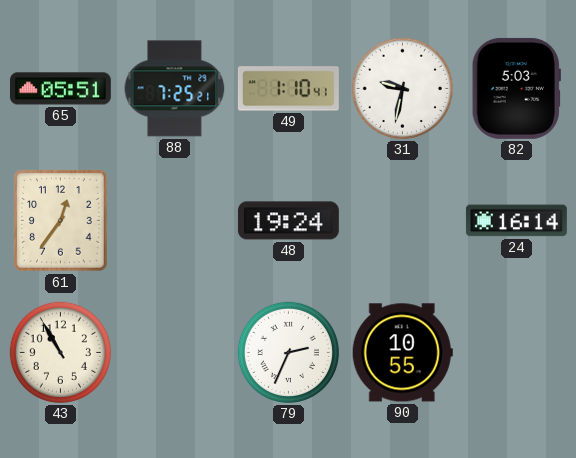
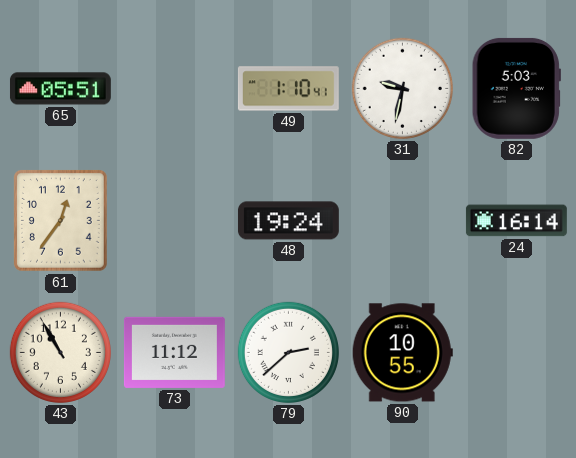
88: 7:25 -> none
73: none -> 11:12
79: 2:34 -> 2:38
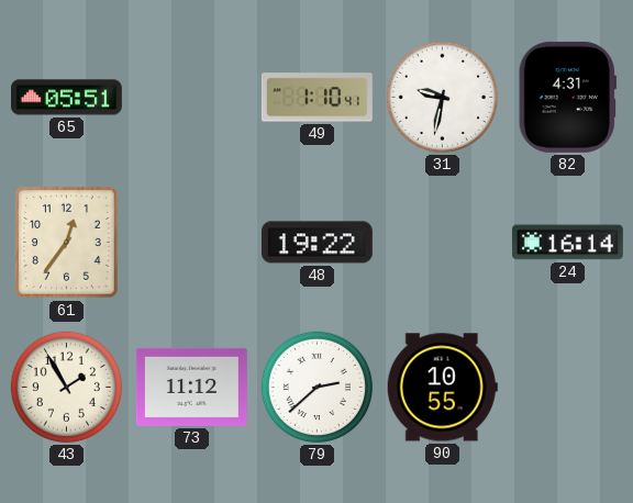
82: 5:03 -> 4:31
48: 19:24 -> 19:22
43: 10:55 -> 1:55
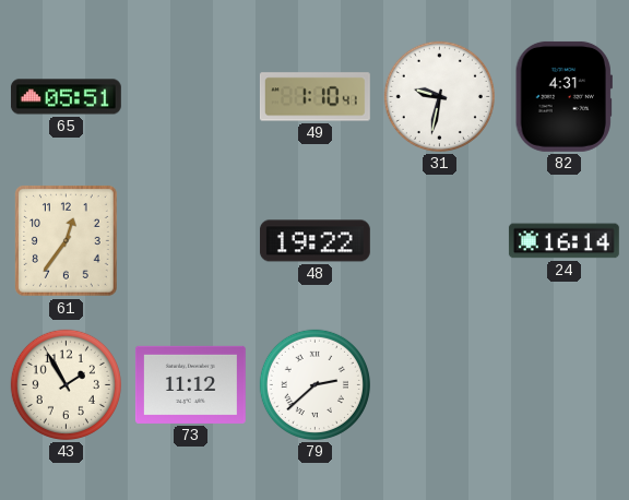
90: 10:55 -> none
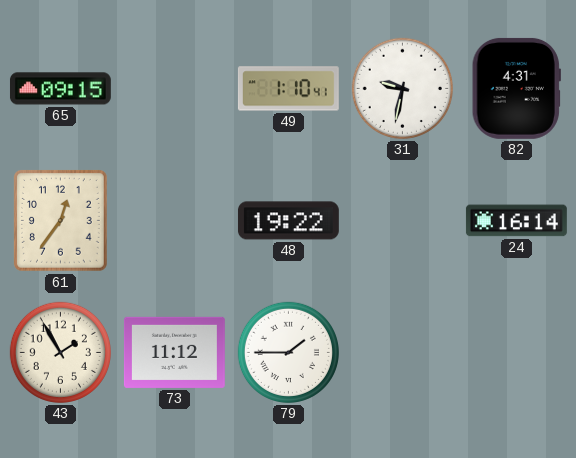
65: 05:51 -> 09:15
79: 2:38 -> 1:45
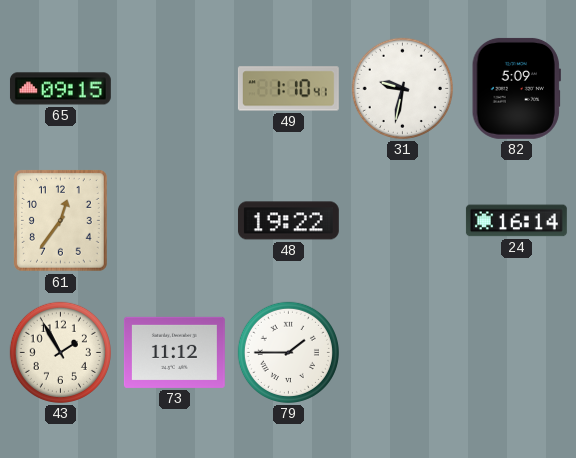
82: 4:31 -> 5:09
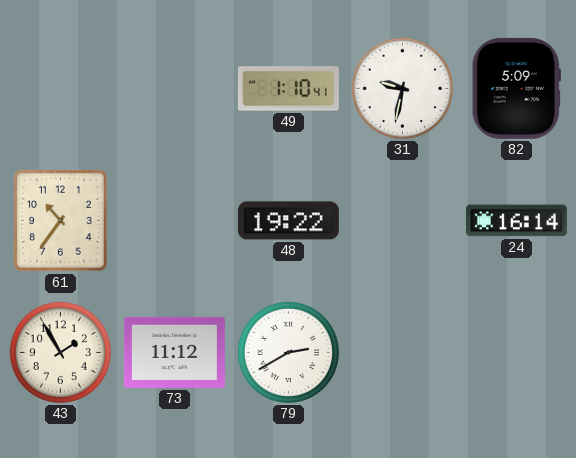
65: 09:15 -> none
61: 12:36 -> 10:36
79: 1:45 -> 2:40
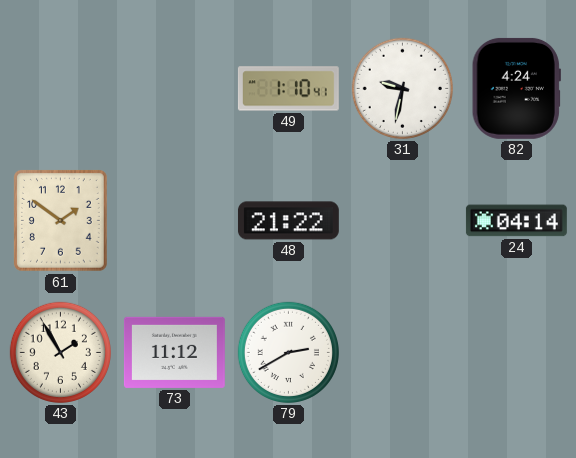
82: 5:09 -> 4:24
61: 10:36 -> 1:51
48: 19:22 -> 21:22
24: 16:14 -> 04:14
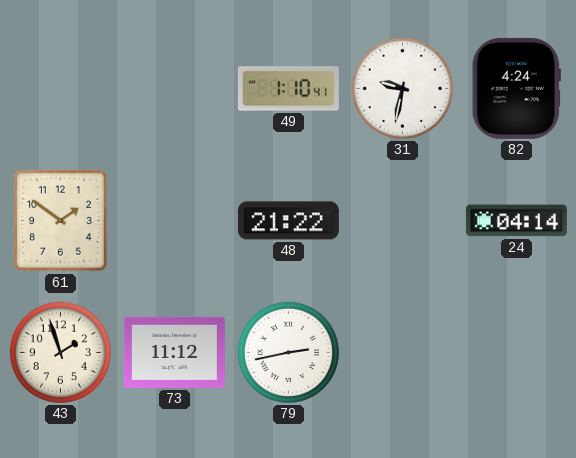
43: 1:55 -> 1:57
79: 2:40 -> 2:43
